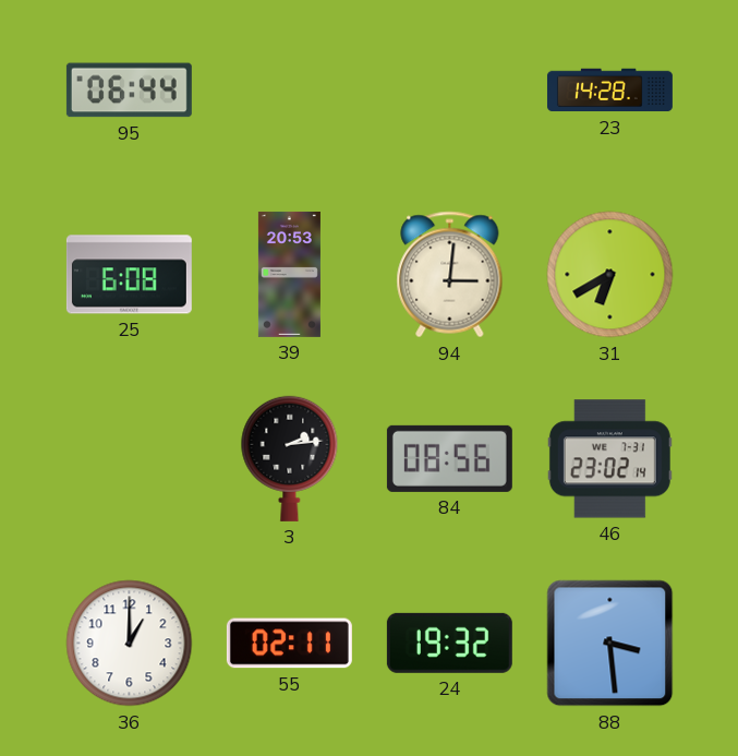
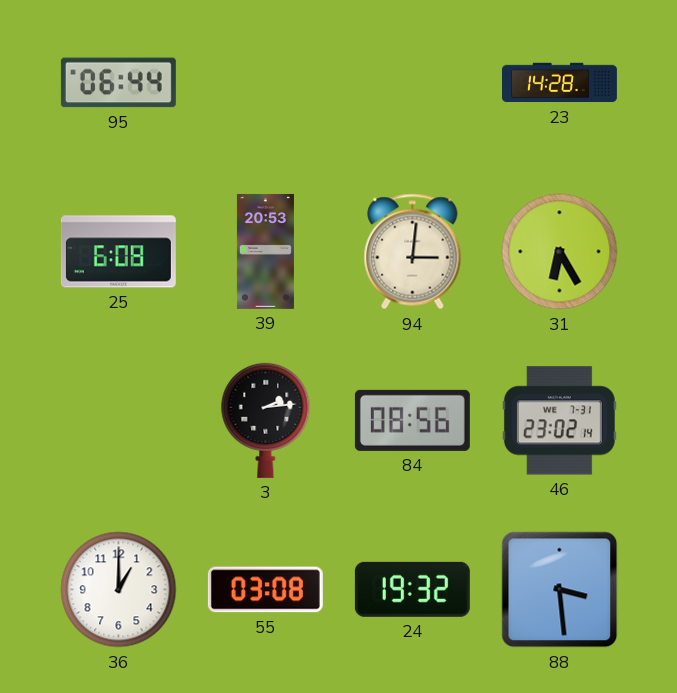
31: 6:40 -> 6:25
55: 02:11 -> 03:08
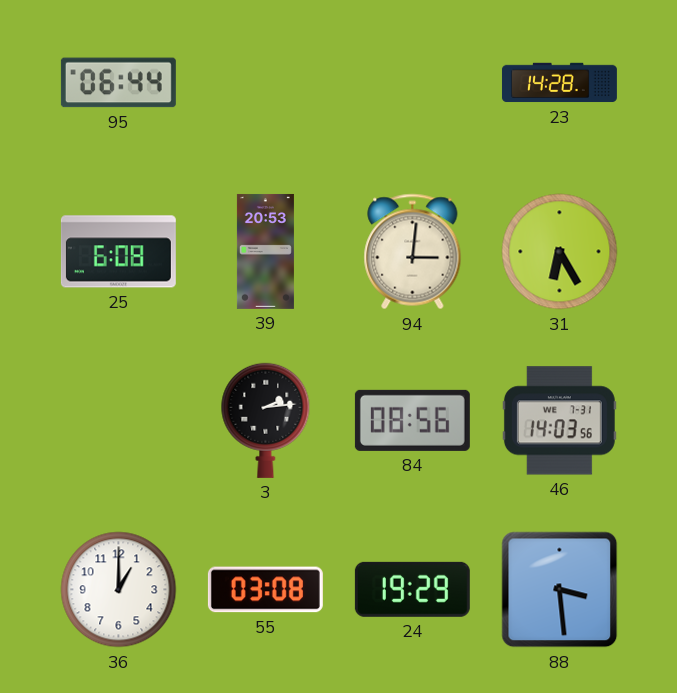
46: 23:02 -> 14:03
24: 19:32 -> 19:29
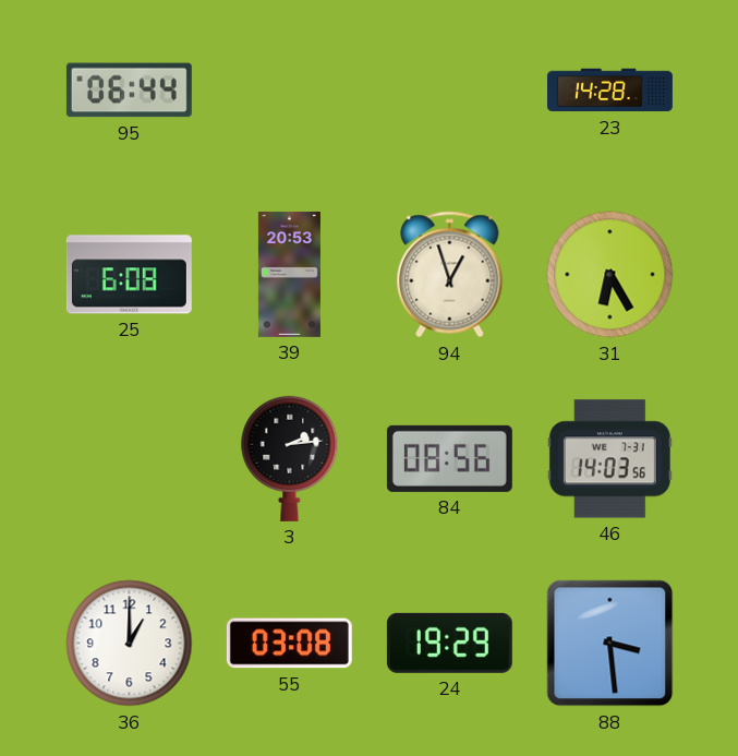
94: 3:01 -> 12:57
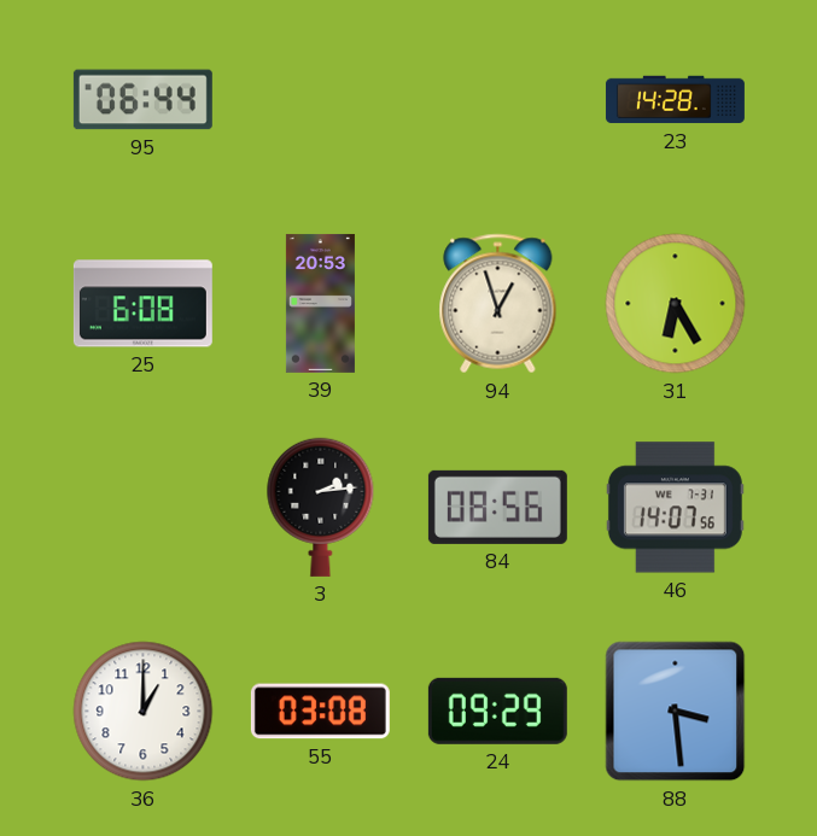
46: 14:03 -> 14:07
24: 19:29 -> 09:29
